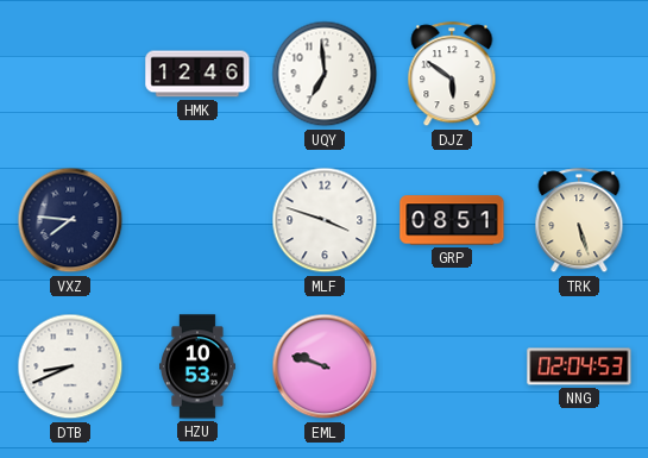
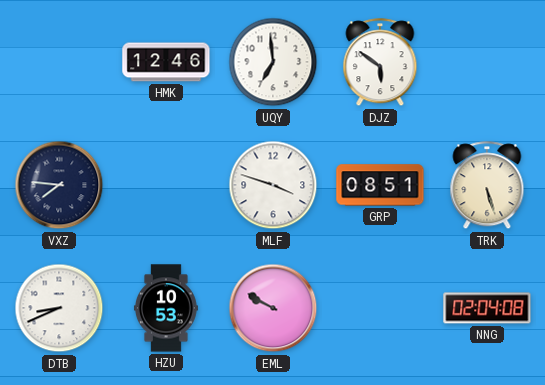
EML: 9:48 -> 9:50
NNG: 02:04:53 -> 02:04:08
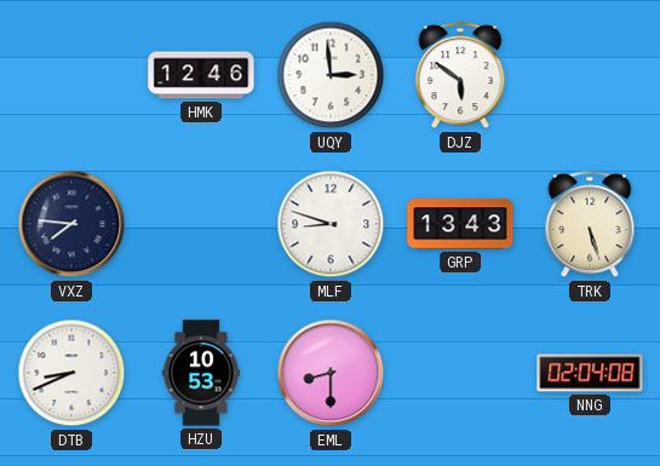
UQY: 6:59 -> 2:59
MLF: 3:48 -> 8:48
GRP: 08:51 -> 13:43
EML: 9:50 -> 8:30
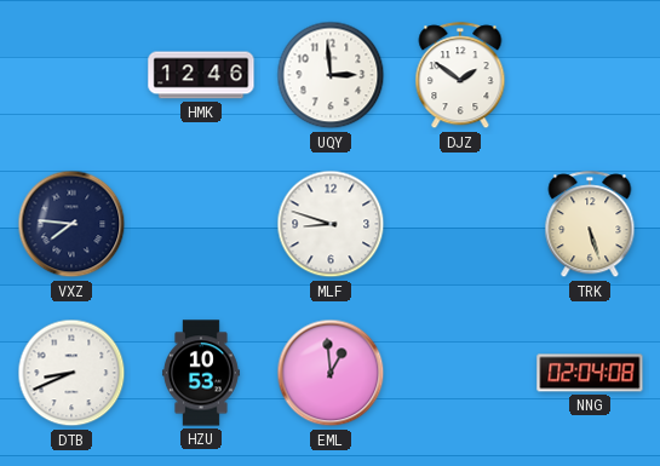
DJZ: 5:51 -> 1:51
GRP: 13:43 -> none
EML: 8:30 -> 12:59
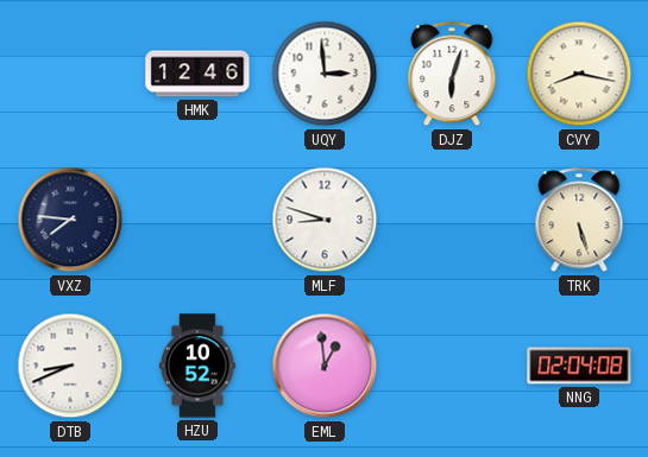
DJZ: 1:51 -> 6:03
CVY: none -> 8:17
HZU: 10:53 -> 10:52
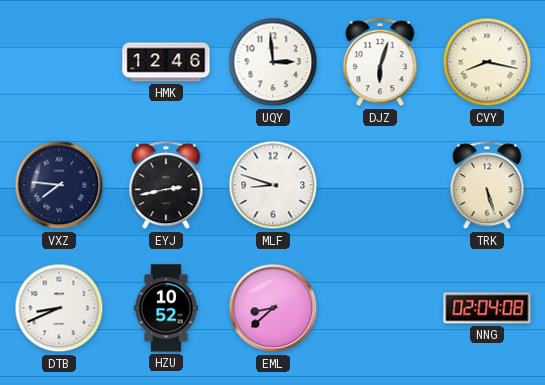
EYJ: none -> 2:43
EML: 12:59 -> 8:38
